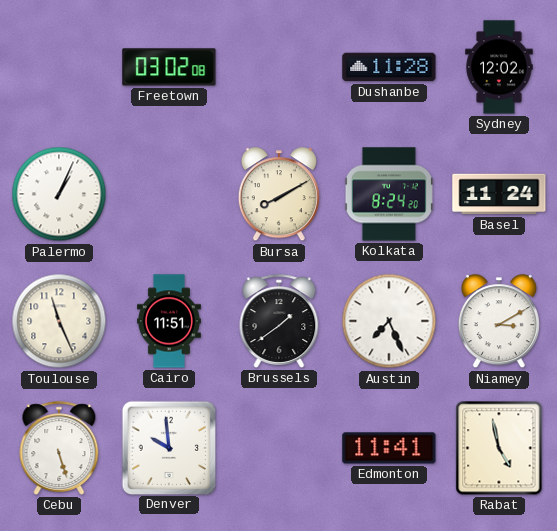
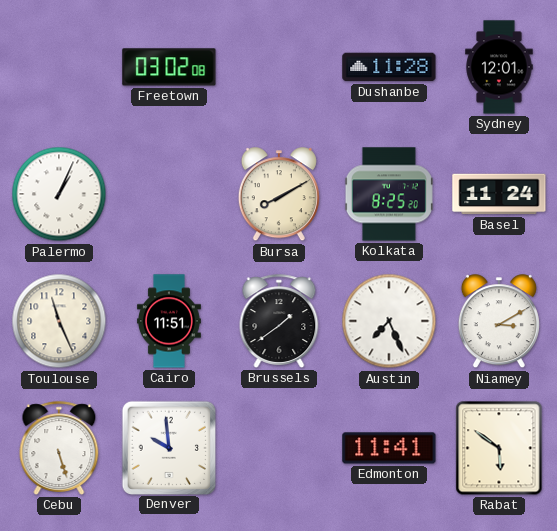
Sydney: 12:02 -> 12:01
Kolkata: 8:24 -> 8:25
Rabat: 4:58 -> 5:51
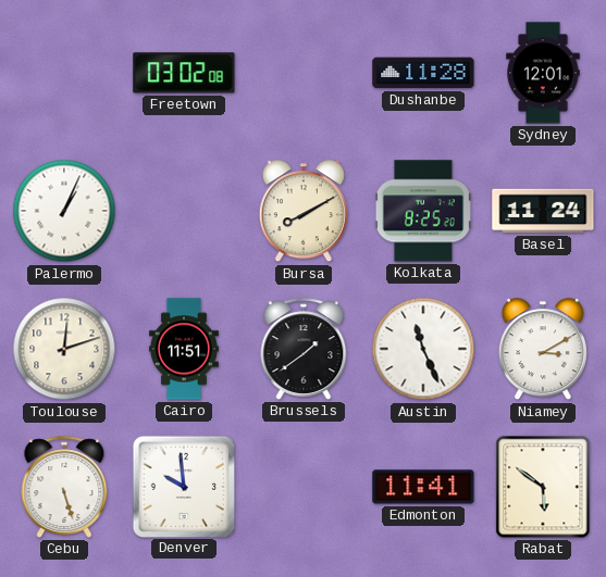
Toulouse: 11:26 -> 12:12
Austin: 7:26 -> 11:26
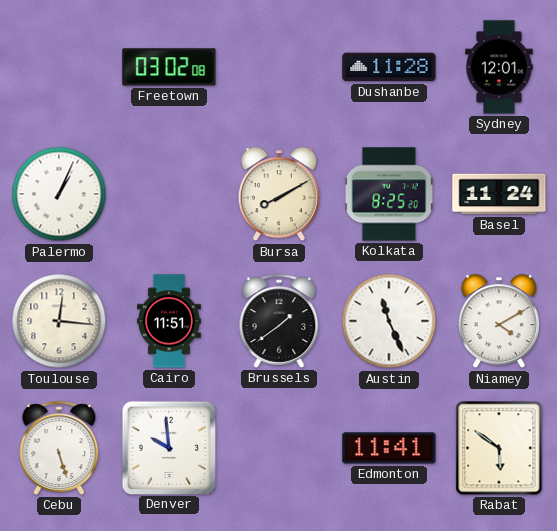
Toulouse: 12:12 -> 12:16
Niamey: 3:10 -> 4:10
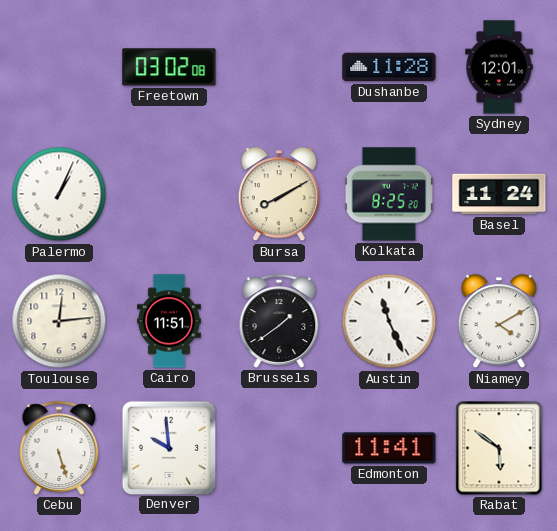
Toulouse: 12:16 -> 12:14
